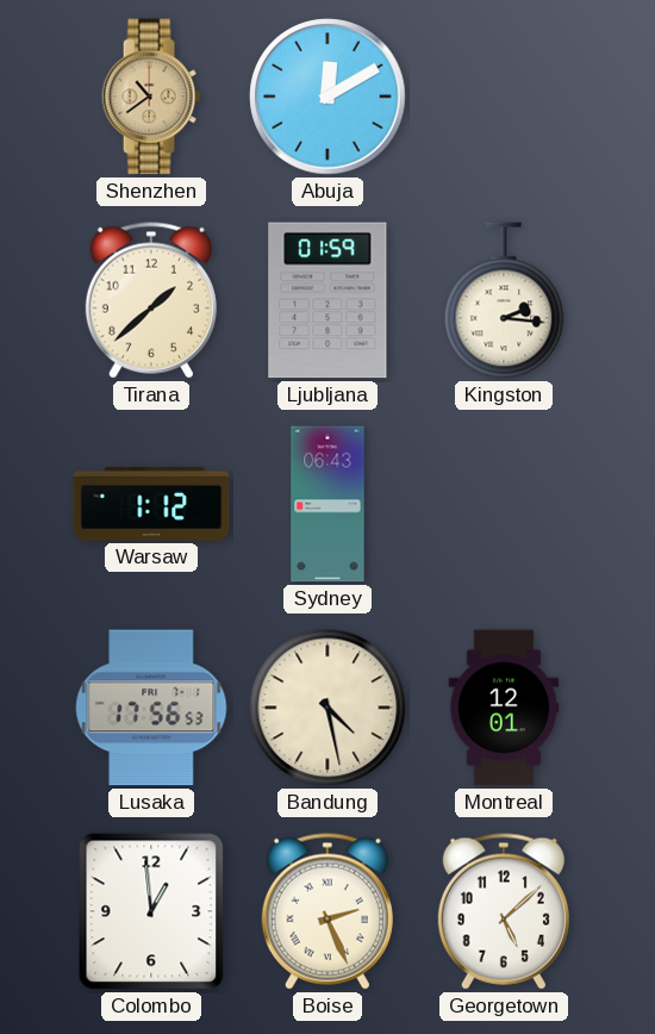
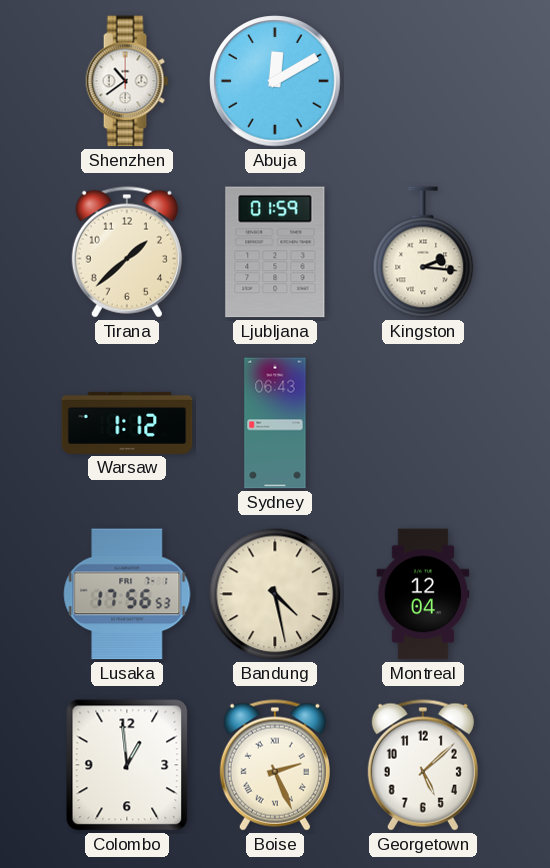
Shenzhen dial: champagne -> white
Montreal: 12:01 -> 12:04
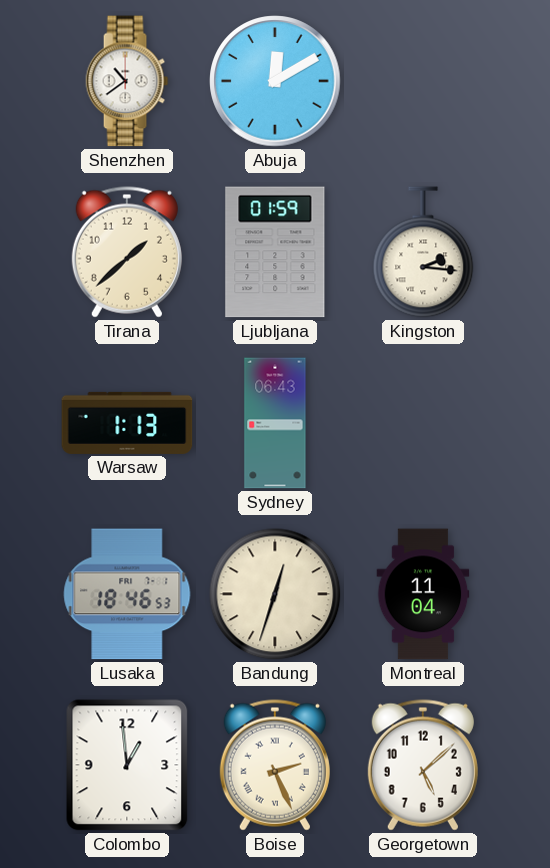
Warsaw: 1:12 -> 1:13
Lusaka: 17:56 -> 18:46
Bandung: 4:28 -> 12:33
Montreal: 12:04 -> 11:04
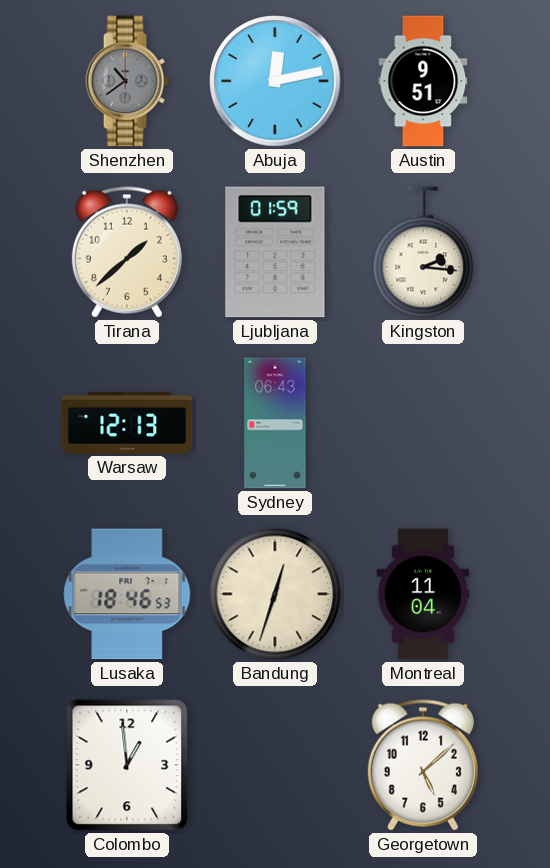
Shenzhen dial: white -> grey
Abuja: 12:10 -> 12:13
Austin: none -> 9:51
Warsaw: 1:13 -> 12:13
Boise: 2:26 -> none
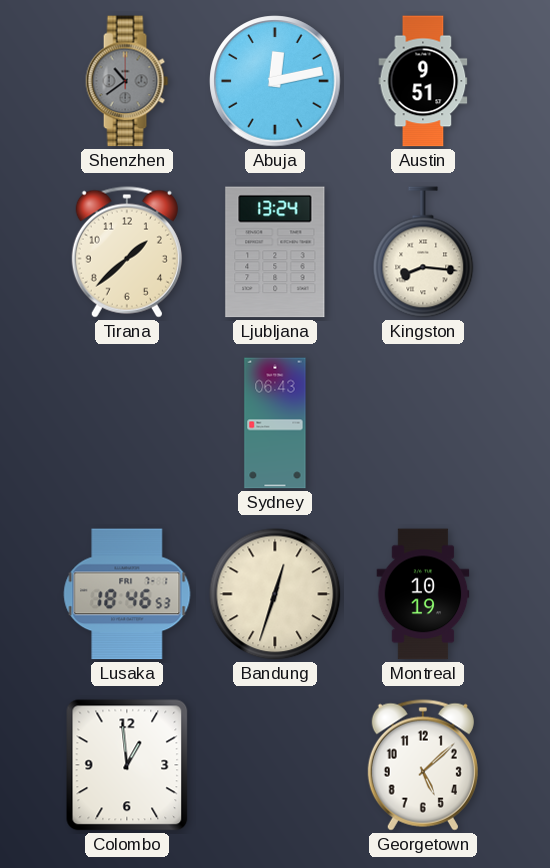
Ljubljana: 01:59 -> 13:24
Kingston: 2:16 -> 8:16
Warsaw: 12:13 -> none
Montreal: 11:04 -> 10:19
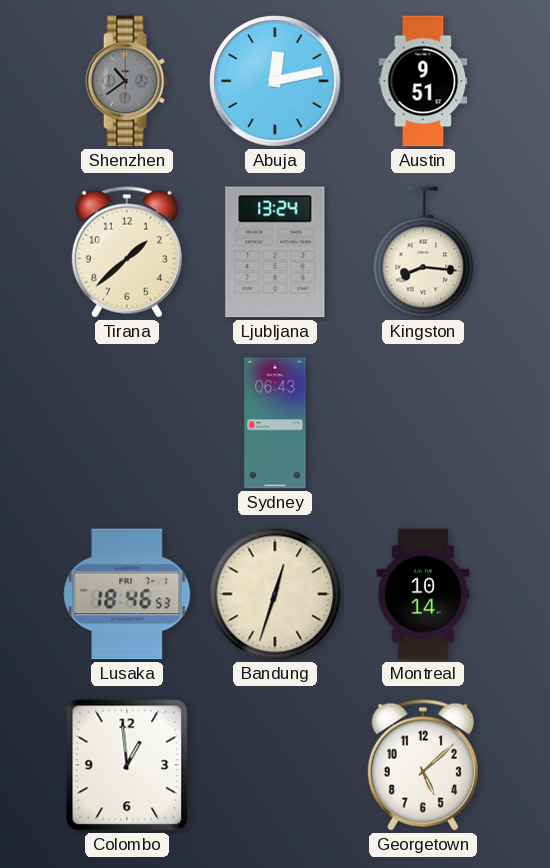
Montreal: 10:19 -> 10:14
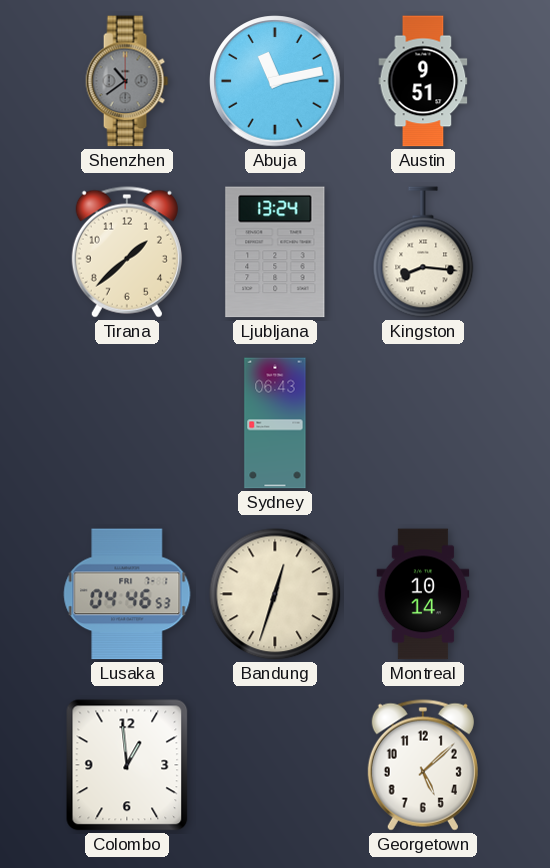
Abuja: 12:13 -> 11:13
Lusaka: 18:46 -> 04:46
